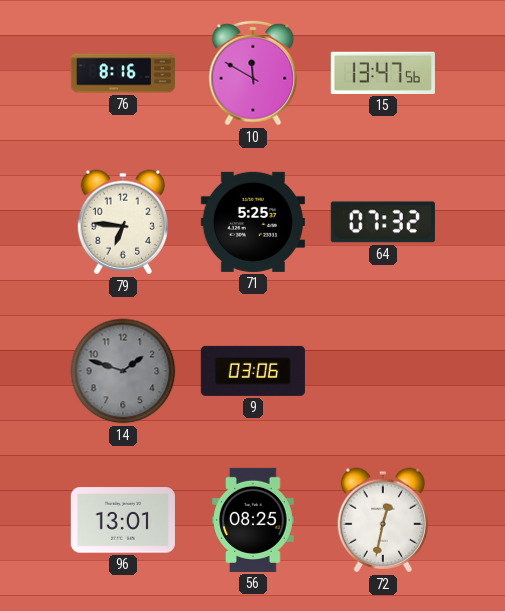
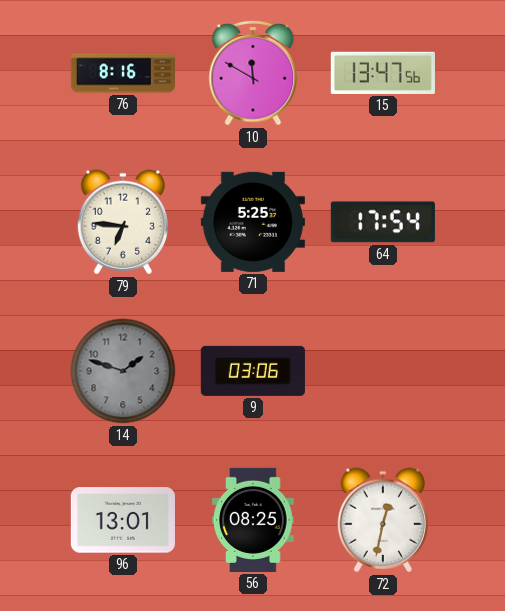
64: 07:32 -> 17:54
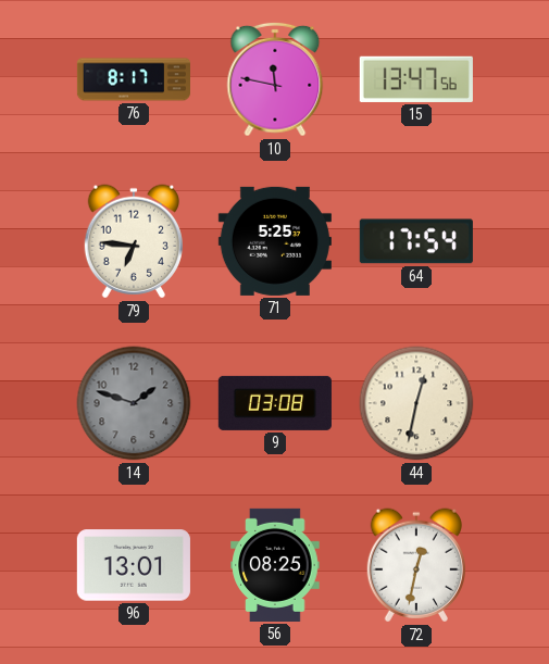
76: 8:16 -> 8:17
10: 11:50 -> 11:47
9: 03:06 -> 03:08
44: none -> 12:32
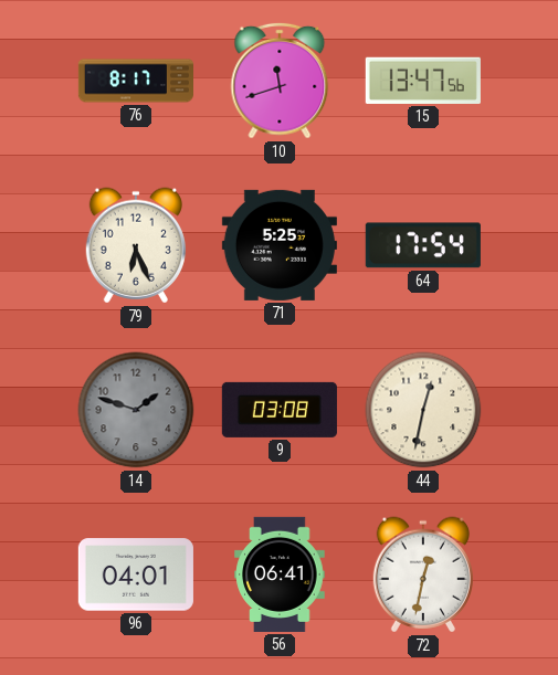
10: 11:47 -> 11:42
79: 6:46 -> 6:26
96: 13:01 -> 04:01
56: 08:25 -> 06:41
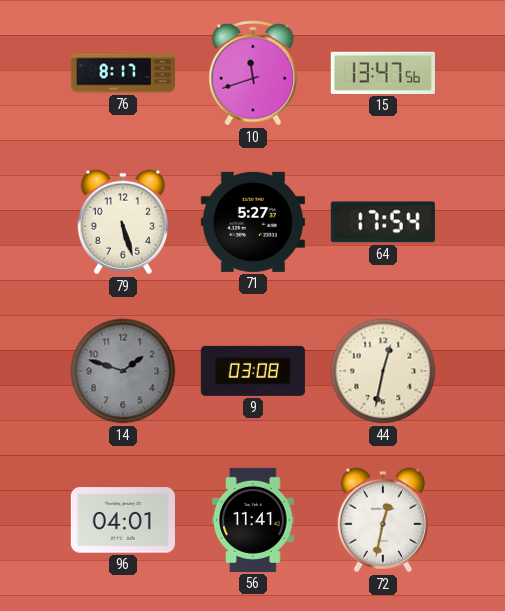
79: 6:26 -> 5:27
71: 5:25 -> 5:27
56: 06:41 -> 11:41
